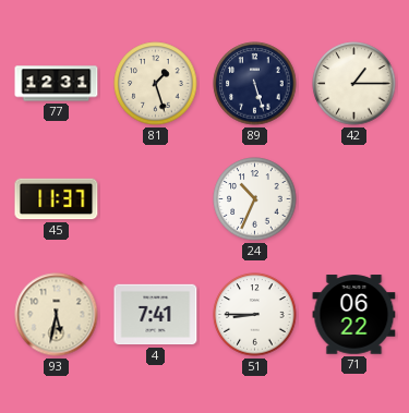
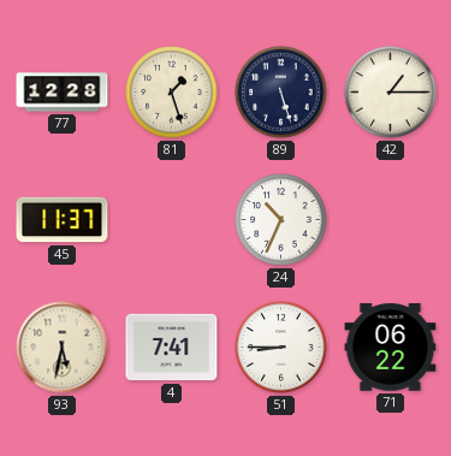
77: 12:31 -> 12:28
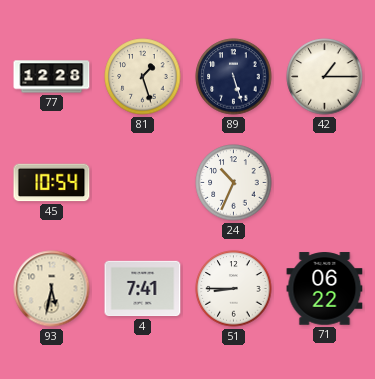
45: 11:37 -> 10:54
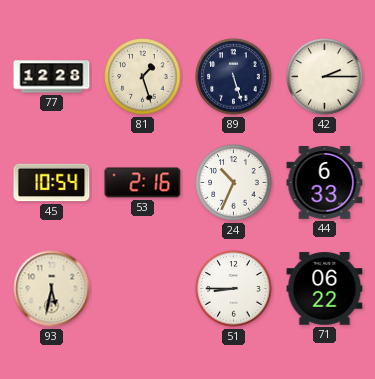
42: 1:15 -> 2:15
53: none -> 2:16
44: none -> 6:33
4: 7:41 -> none
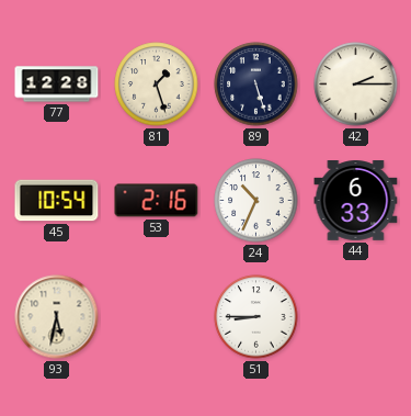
71: 06:22 -> none
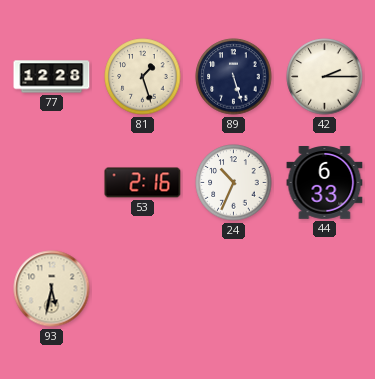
45: 10:54 -> none
51: 8:45 -> none
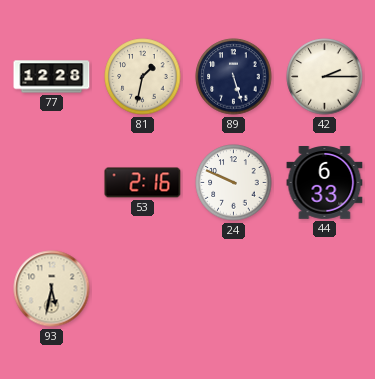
81: 1:27 -> 1:32
24: 10:34 -> 9:49
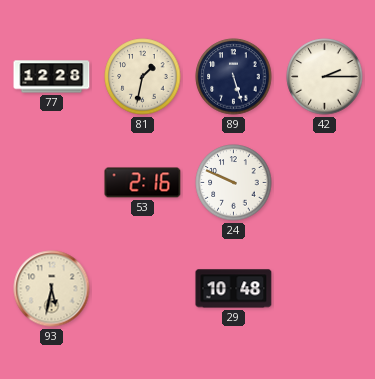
44: 6:33 -> none
29: none -> 10:48
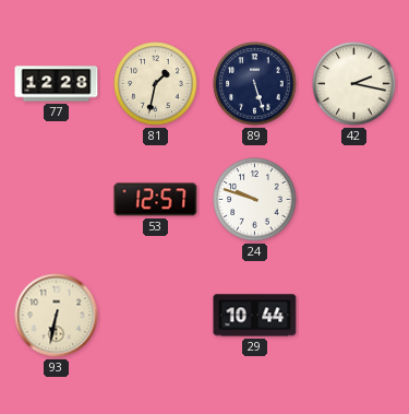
42: 2:15 -> 2:17
53: 2:16 -> 12:57
24: 9:49 -> 9:48
93: 5:32 -> 6:32
29: 10:48 -> 10:44
